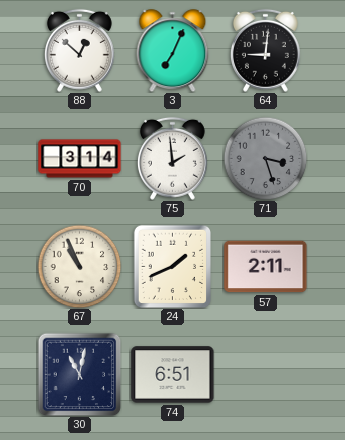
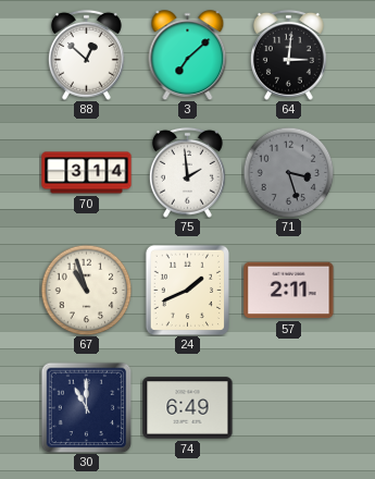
3: 7:04 -> 7:08
64: 9:01 -> 3:01
67: 10:56 -> 10:57
30: 11:02 -> 11:00
74: 6:51 -> 6:49
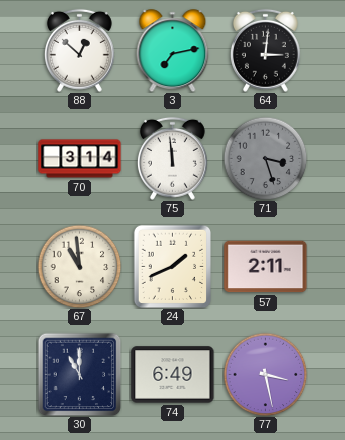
3: 7:08 -> 7:13
75: 1:59 -> 11:59
67: 10:57 -> 10:59
77: none -> 3:28
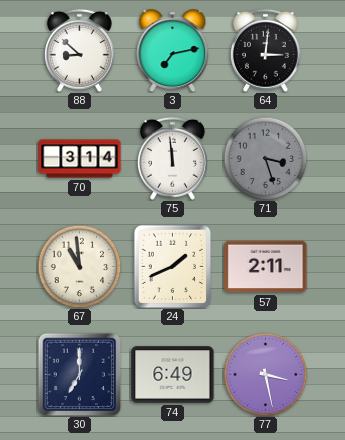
88: 12:52 -> 8:52
30: 11:00 -> 7:00
